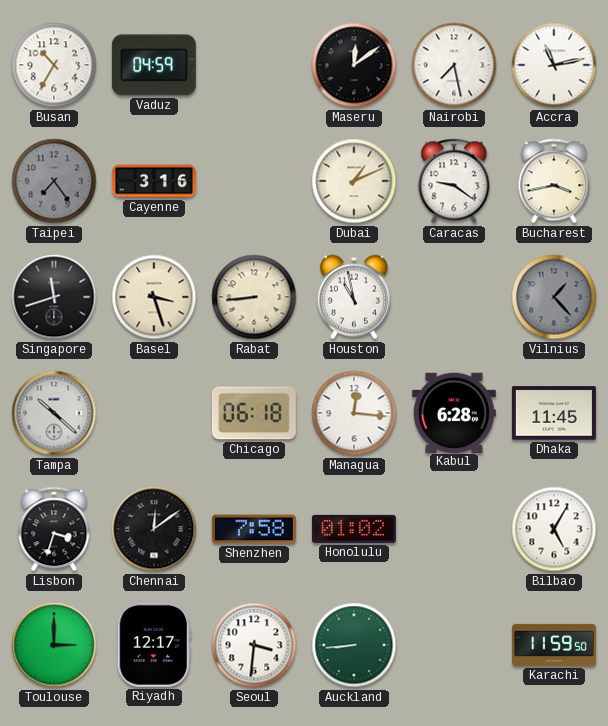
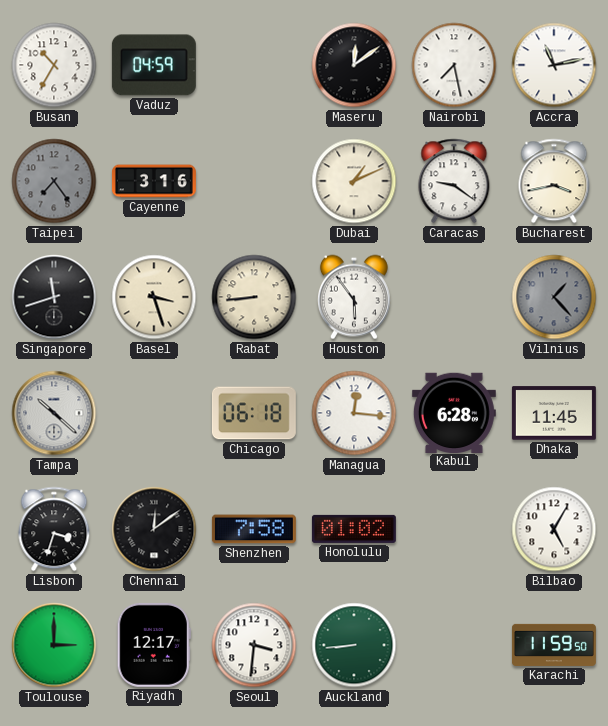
Houston: 10:58 -> 5:54
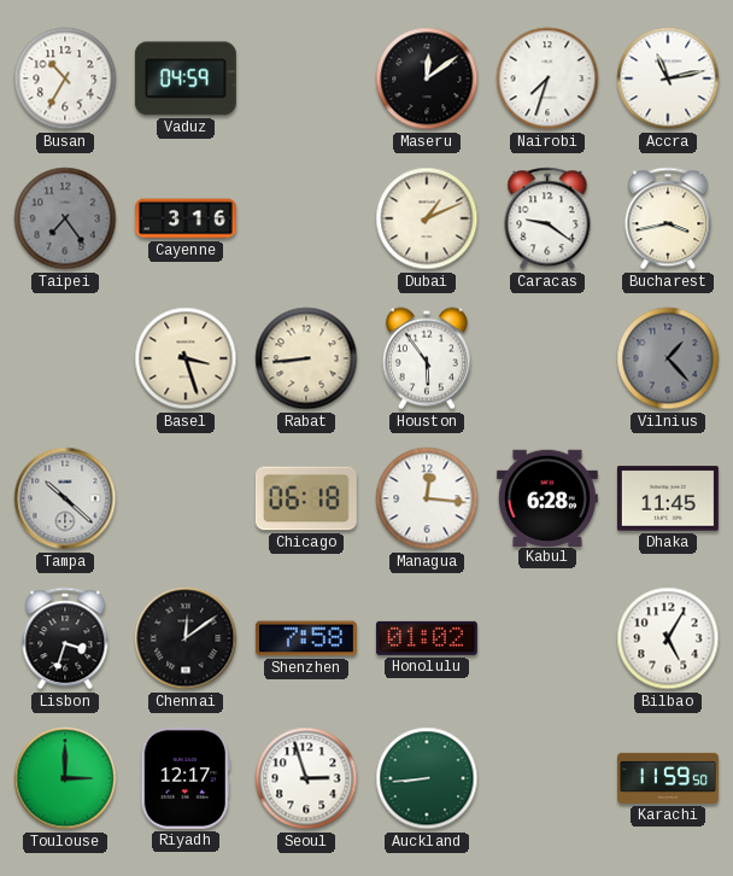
Nairobi: 7:28 -> 7:33
Singapore: 11:42 -> none
Seoul: 3:31 -> 2:57
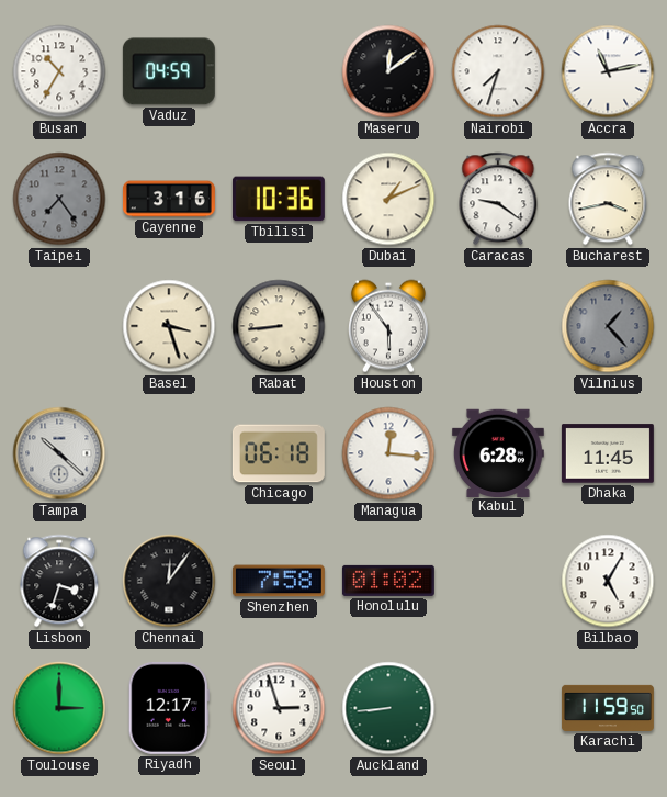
Tbilisi: none -> 10:36
Chennai: 12:09 -> 12:06
